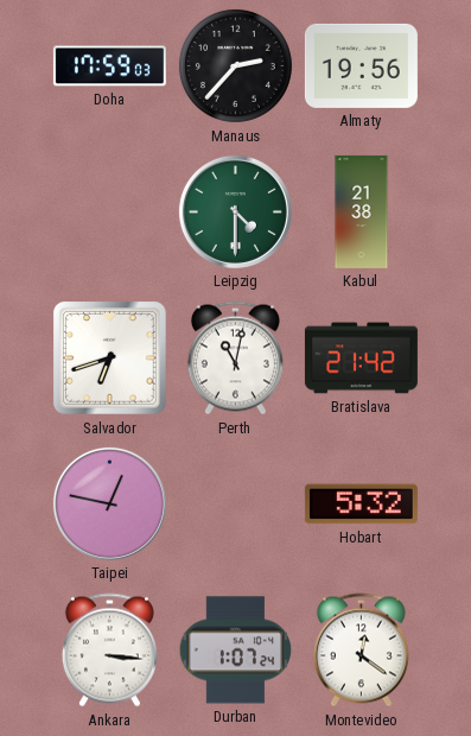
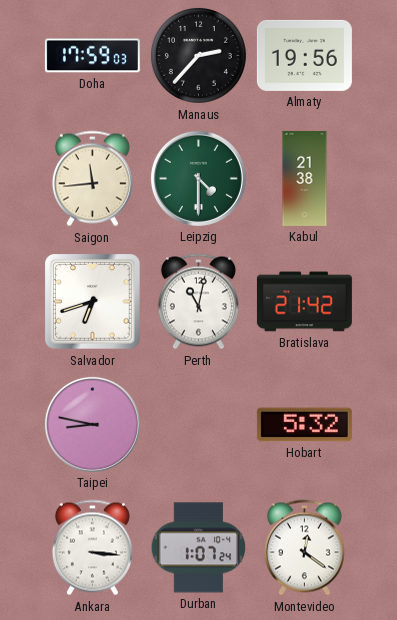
Saigon: none -> 11:44
Taipei: 12:47 -> 8:47
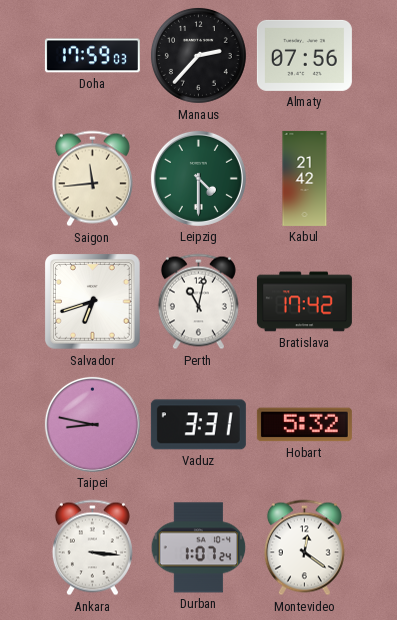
Almaty: 19:56 -> 07:56
Kabul: 21:38 -> 21:42
Bratislava: 21:42 -> 17:42
Vaduz: none -> 3:31
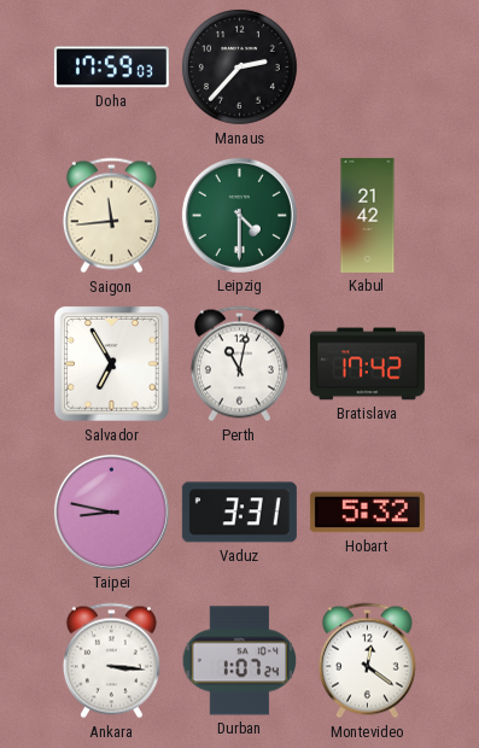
Almaty: 07:56 -> none
Salvador: 6:42 -> 6:55
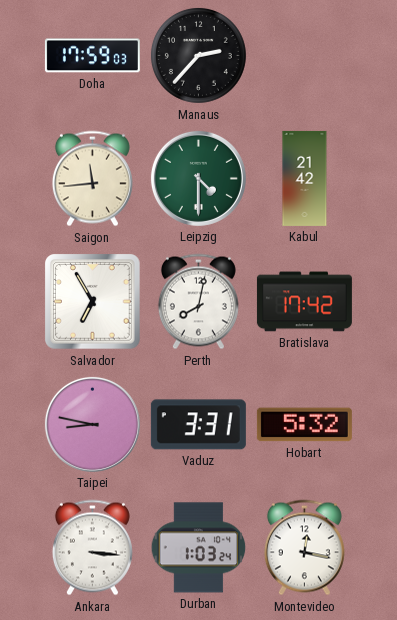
Perth: 11:02 -> 8:02
Durban: 1:07 -> 1:03
Montevideo: 12:21 -> 12:17
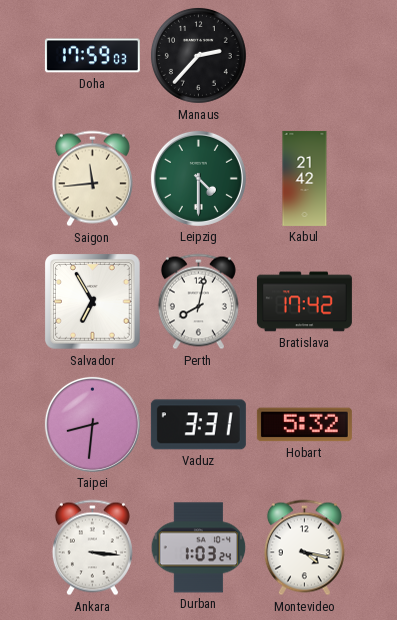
Taipei: 8:47 -> 8:31
Montevideo: 12:17 -> 4:17
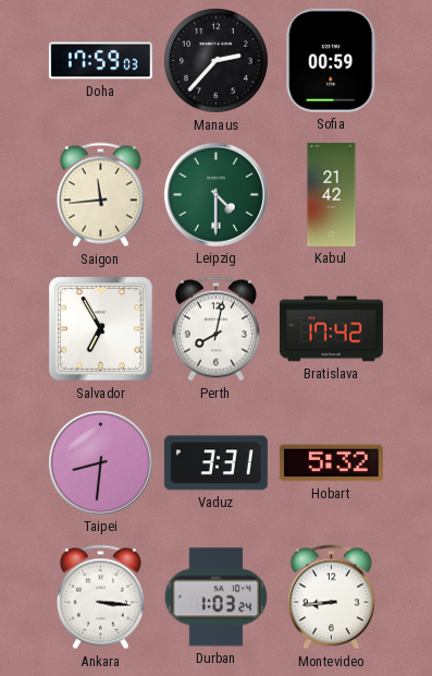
Sofia: none -> 00:59
Montevideo: 4:17 -> 8:44
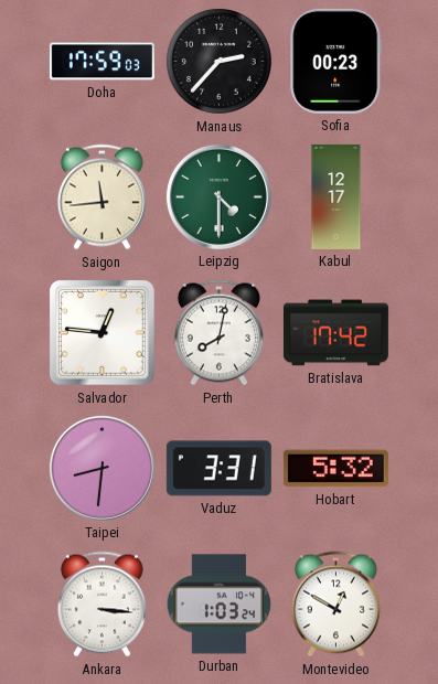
Sofia: 00:59 -> 00:23
Kabul: 21:42 -> 12:17
Salvador: 6:55 -> 12:46
Montevideo: 8:44 -> 12:50
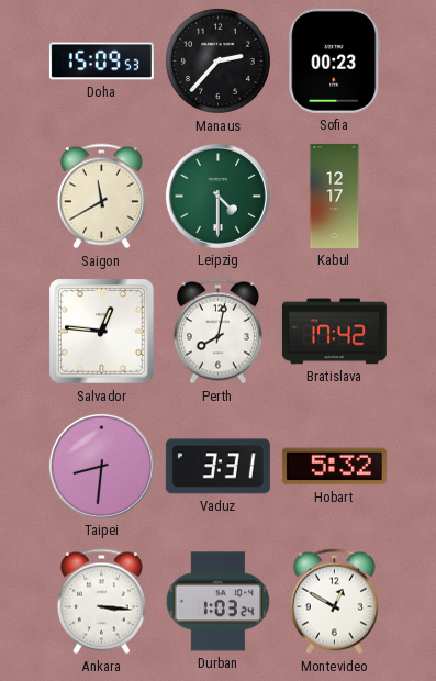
Doha: 17:59 -> 15:09
Saigon: 11:44 -> 11:40
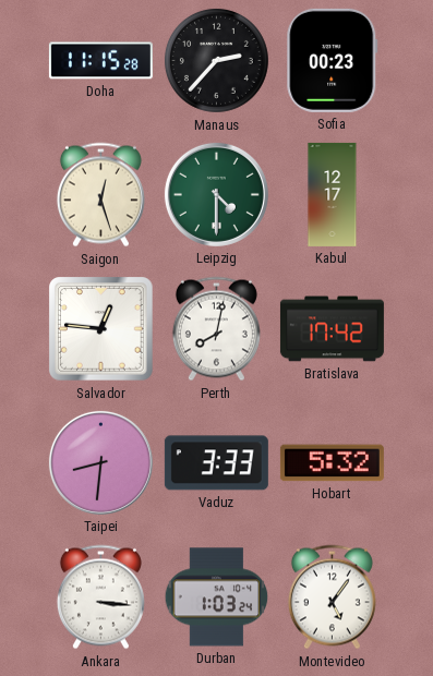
Doha: 15:09 -> 11:15
Saigon: 11:40 -> 12:27
Vaduz: 3:31 -> 3:33
Montevideo: 12:50 -> 5:06
